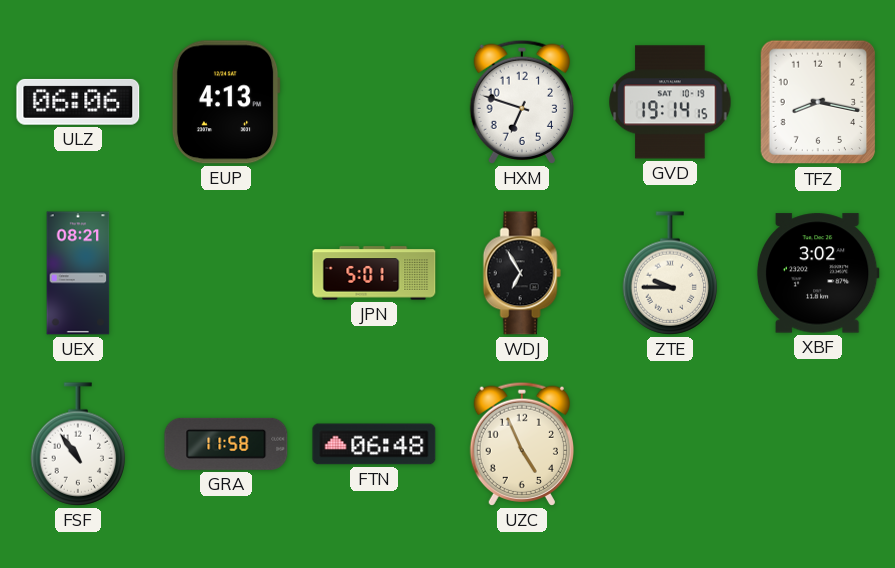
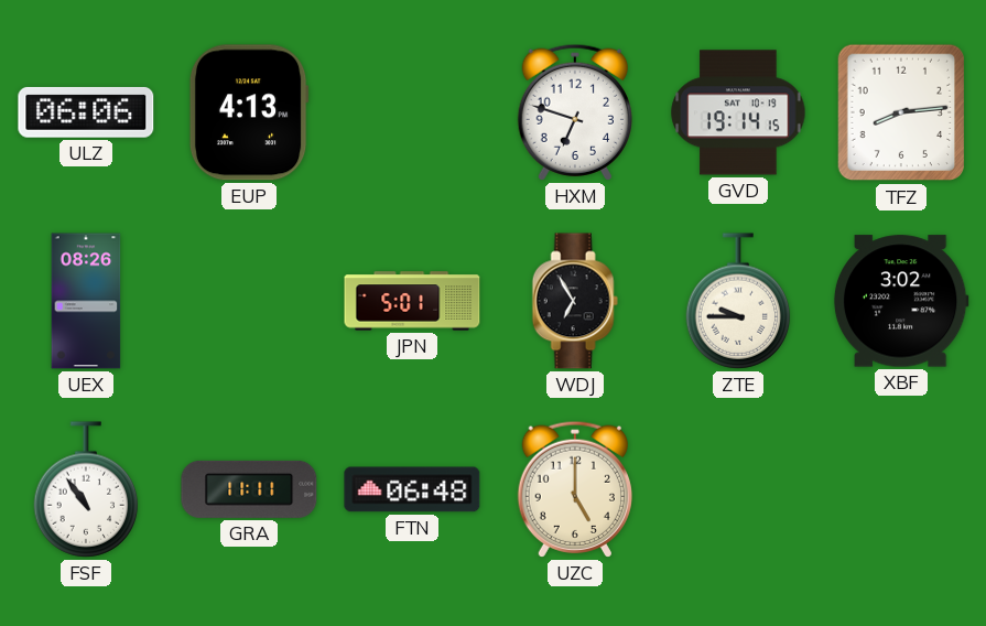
TFZ: 8:17 -> 8:14
UEX: 08:21 -> 08:26
GRA: 11:58 -> 11:11
UZC: 4:56 -> 5:00
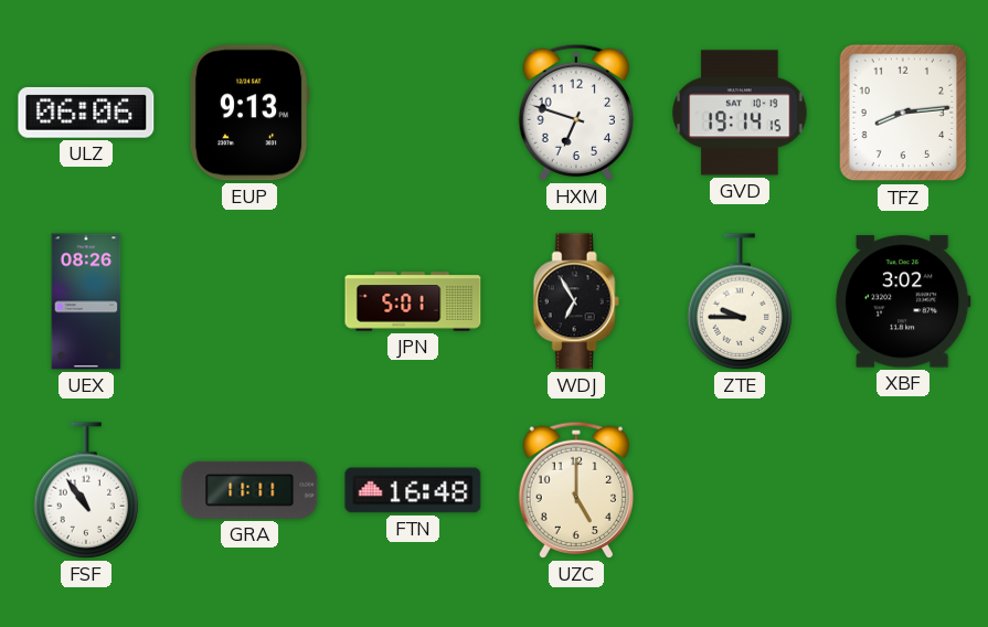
EUP: 4:13 -> 9:13
FTN: 06:48 -> 16:48
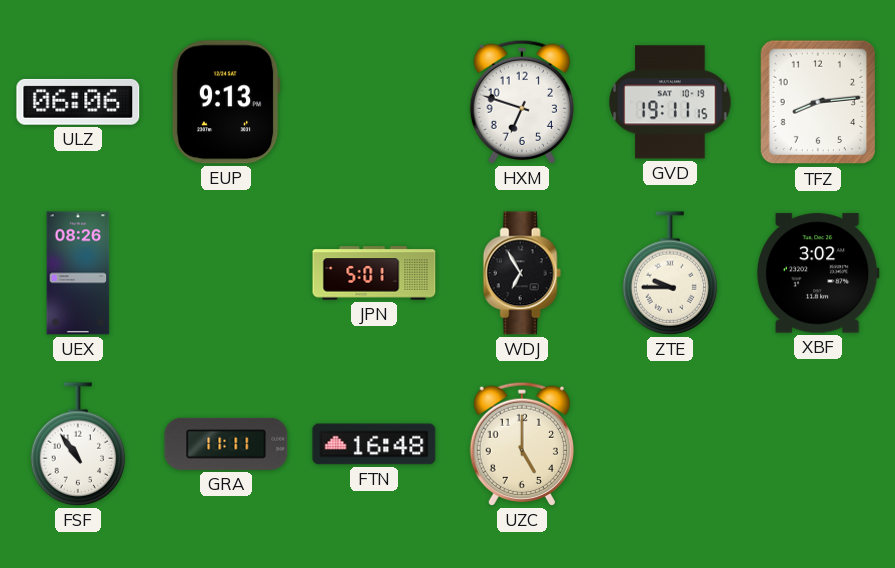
GVD: 19:14 -> 19:11
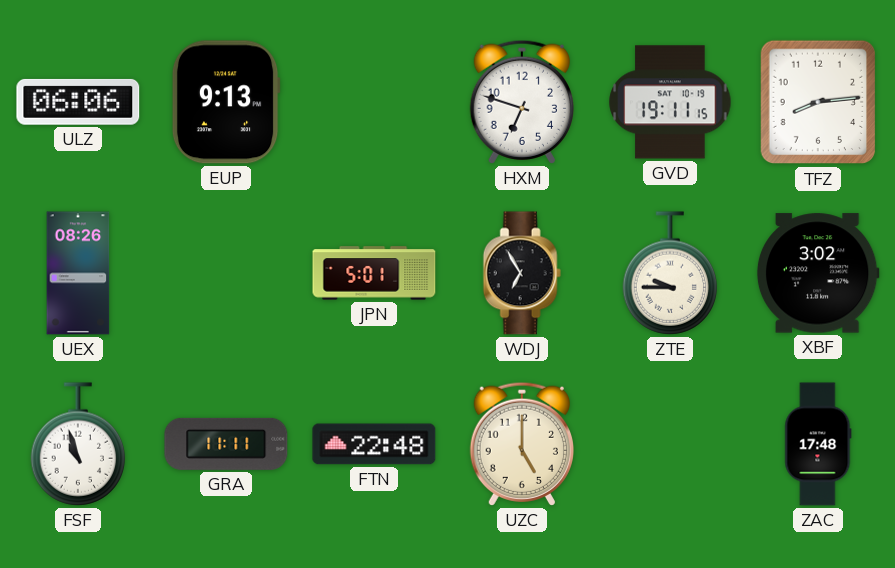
FSF: 10:54 -> 10:57
FTN: 16:48 -> 22:48
ZAC: none -> 17:48
